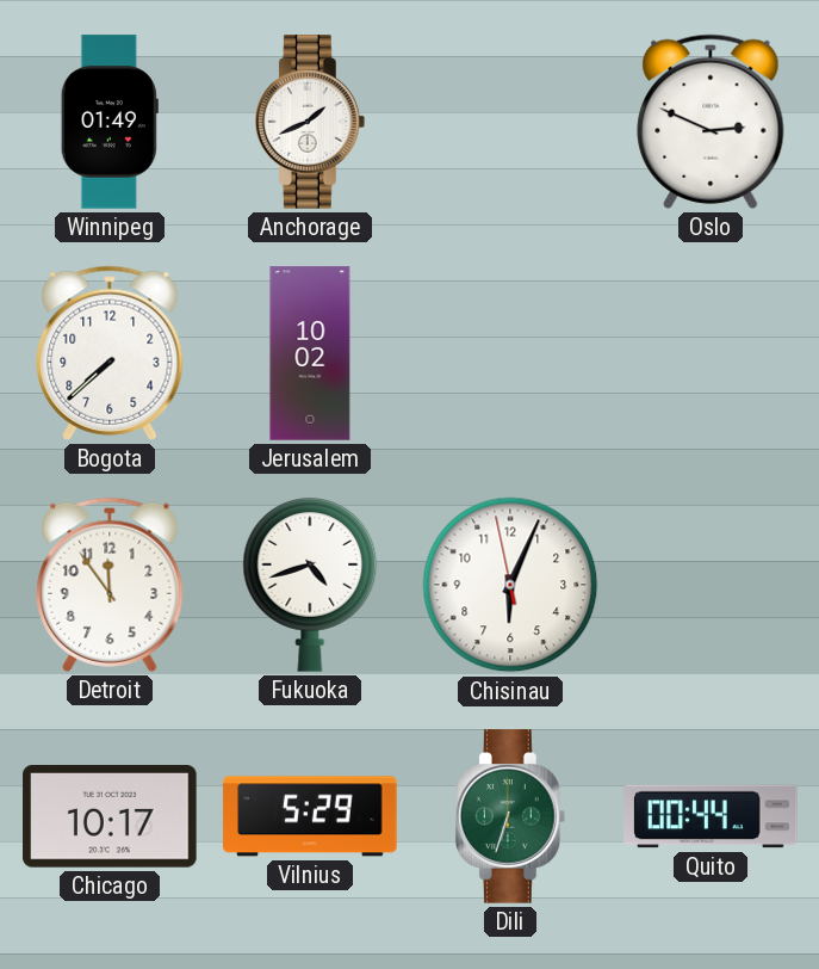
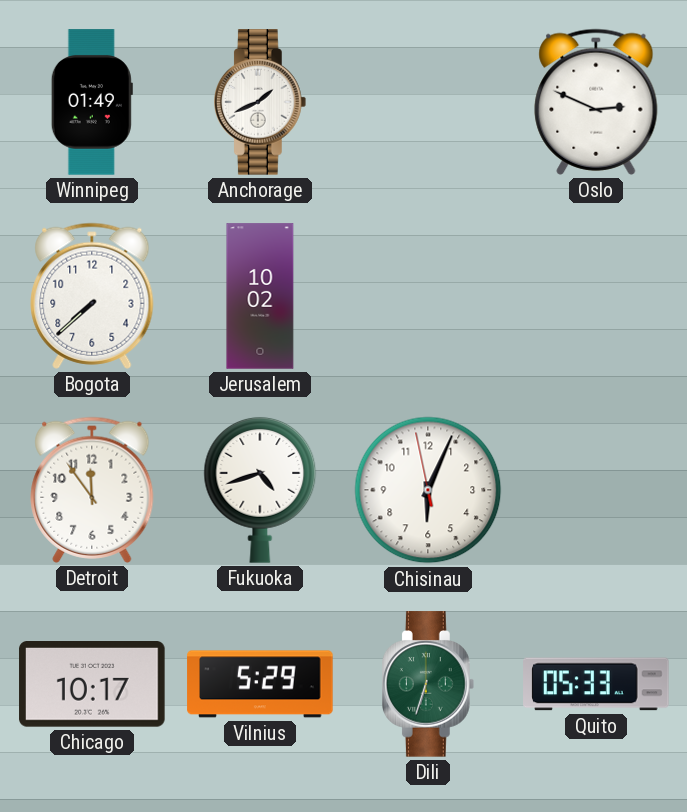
Quito: 00:44 -> 05:33
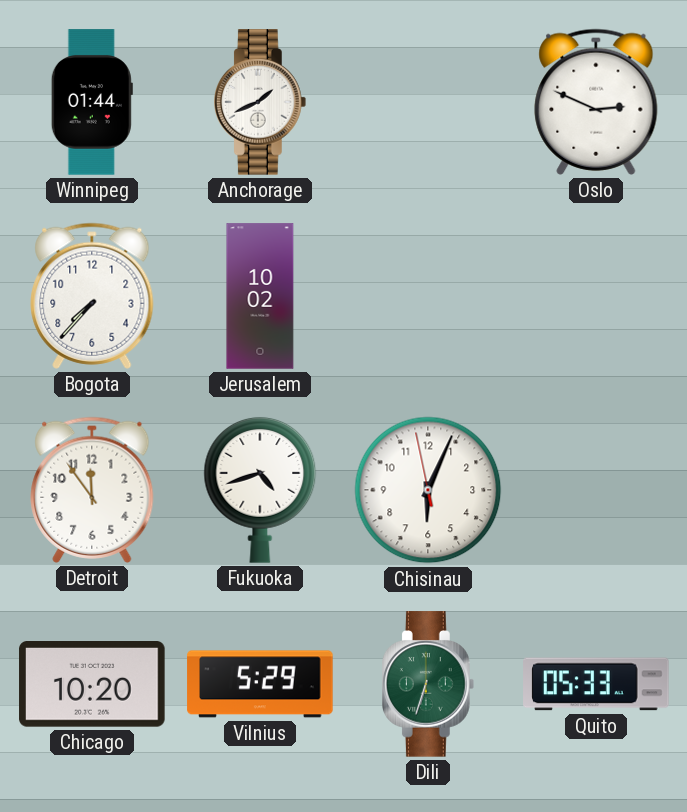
Winnipeg: 01:49 -> 01:44
Bogota: 7:38 -> 7:37
Chicago: 10:17 -> 10:20
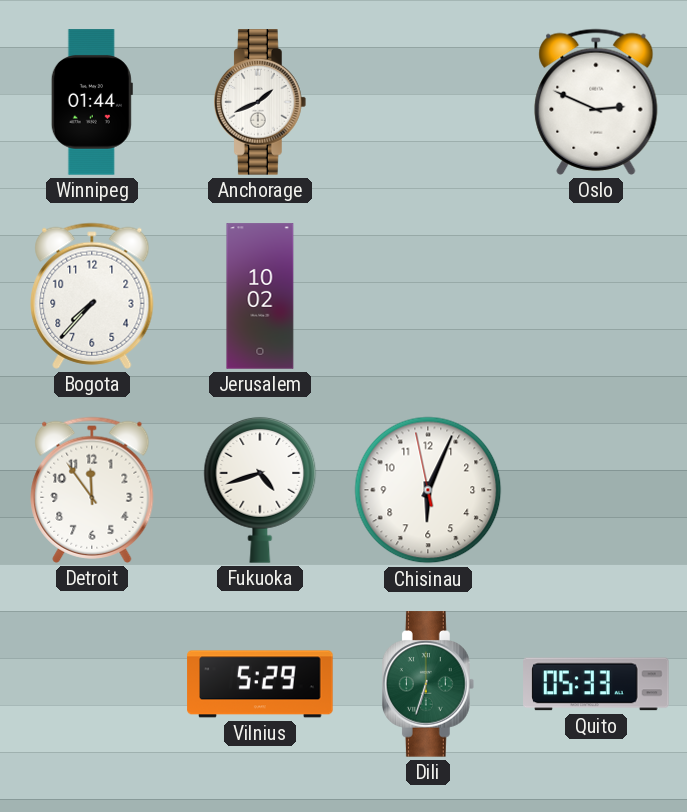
Chicago: 10:20 -> none
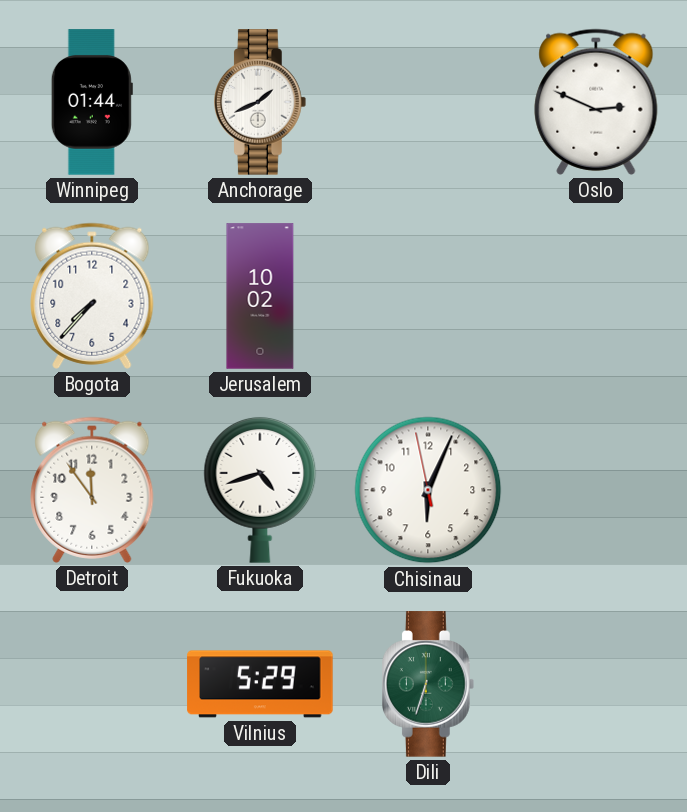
Quito: 05:33 -> none
